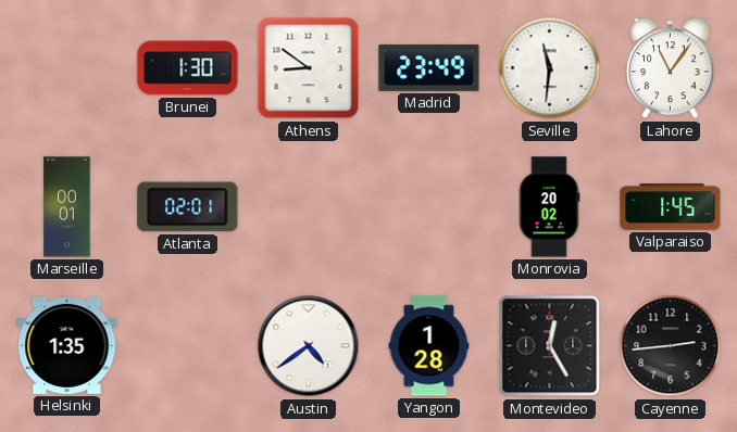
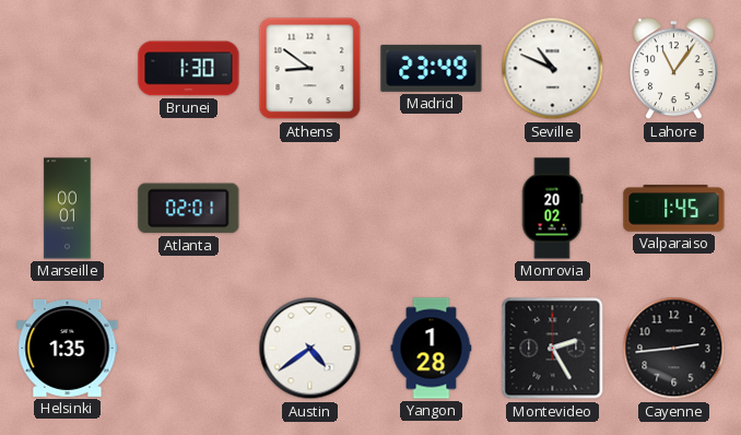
Seville: 11:31 -> 10:49
Montevideo: 12:25 -> 2:25
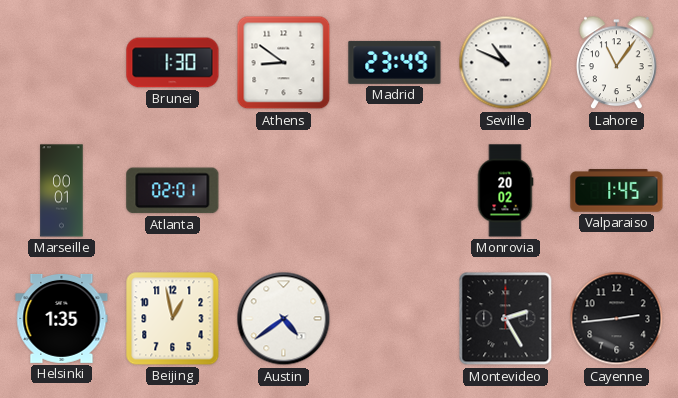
Beijing: none -> 12:58
Yangon: 1:28 -> none
